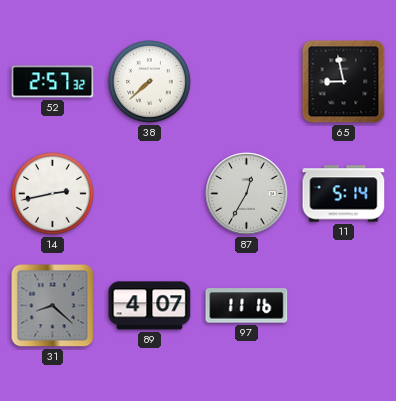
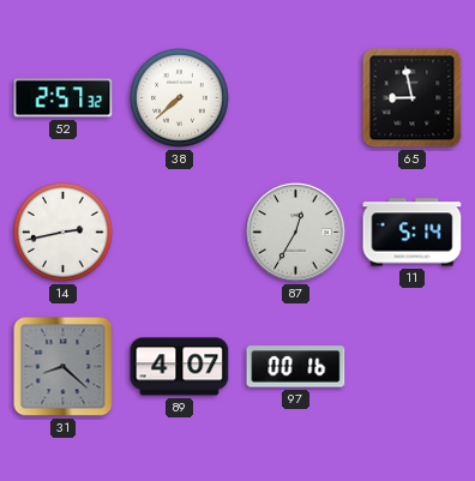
97: 11:16 -> 00:16
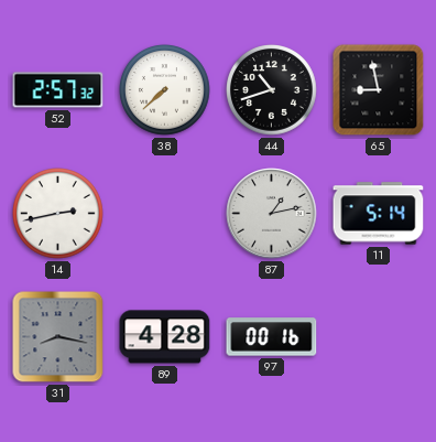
44: none -> 10:42
87: 12:35 -> 1:13
31: 8:22 -> 8:17
89: 4:07 -> 4:28
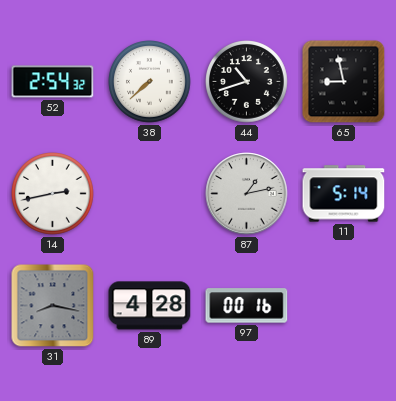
52: 2:57 -> 2:54
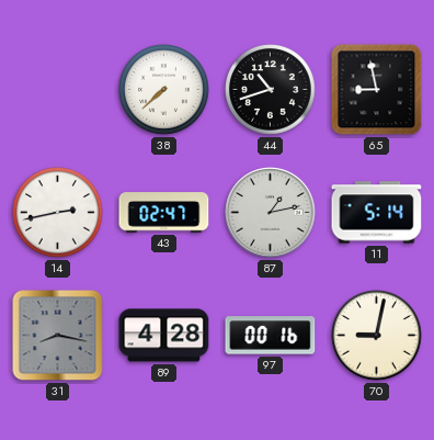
52: 2:54 -> none
43: none -> 02:47
70: none -> 9:02
